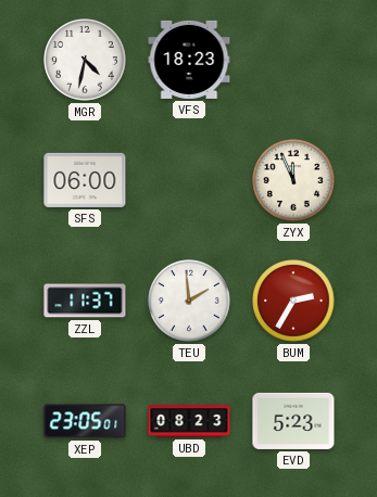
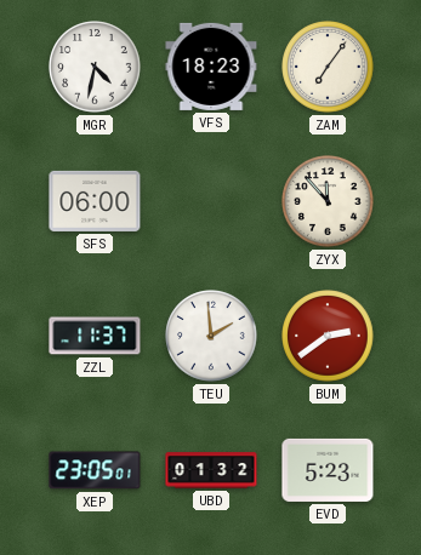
ZAM: none -> 7:06
ZYX: 11:56 -> 11:53
BUM: 2:35 -> 2:39
UBD: 08:23 -> 01:32
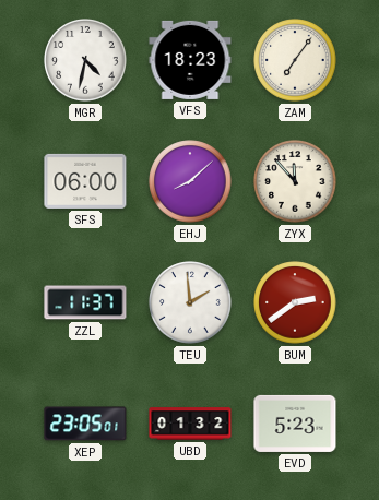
EHJ: none -> 8:08
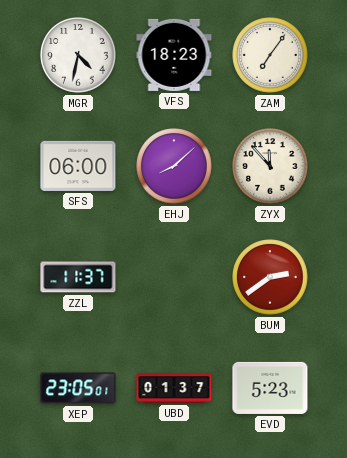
TEU: 1:59 -> none
UBD: 01:32 -> 01:37
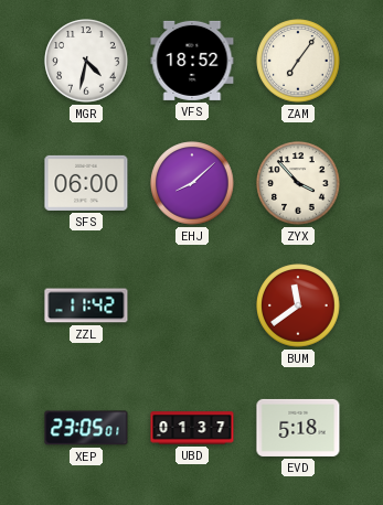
VFS: 18:23 -> 18:52
ZYX: 11:53 -> 3:53
ZZL: 11:37 -> 11:42
BUM: 2:39 -> 11:39
EVD: 5:23 -> 5:18
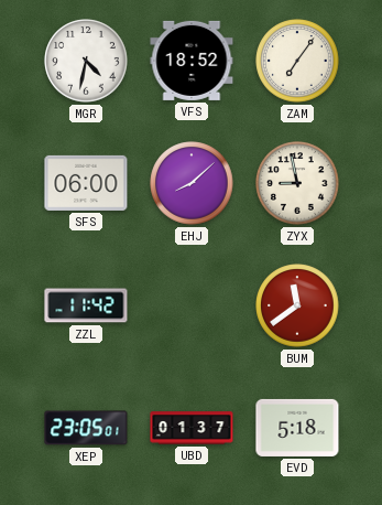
ZYX: 3:53 -> 8:58
